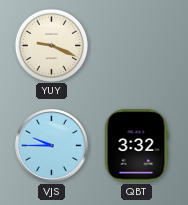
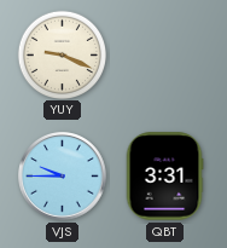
QBT: 3:32 -> 3:31
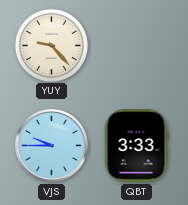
YUY: 9:19 -> 9:23
QBT: 3:31 -> 3:33
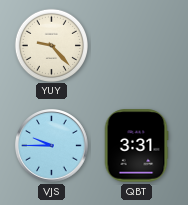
QBT: 3:33 -> 3:31
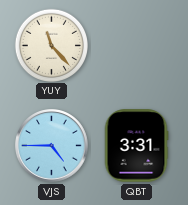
YUY: 9:23 -> 11:23
VJS: 9:45 -> 4:45
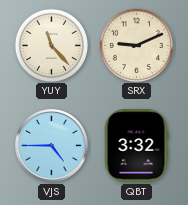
SRX: none -> 9:11
QBT: 3:31 -> 3:32
